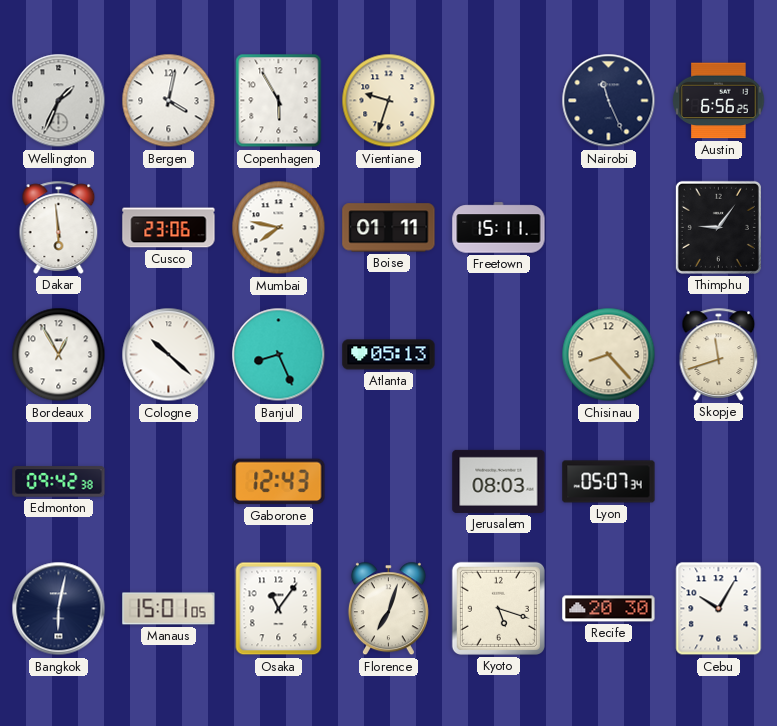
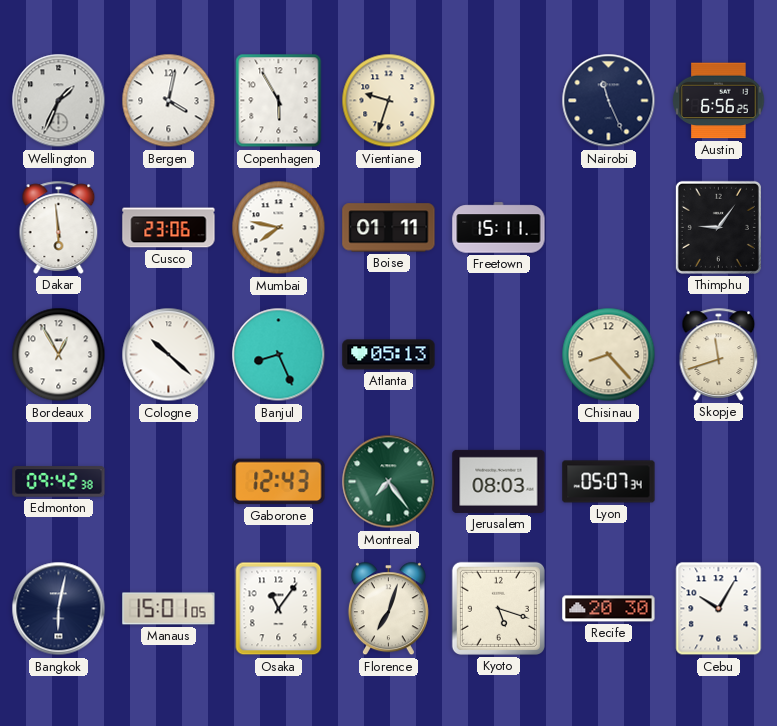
Montreal: none -> 7:24
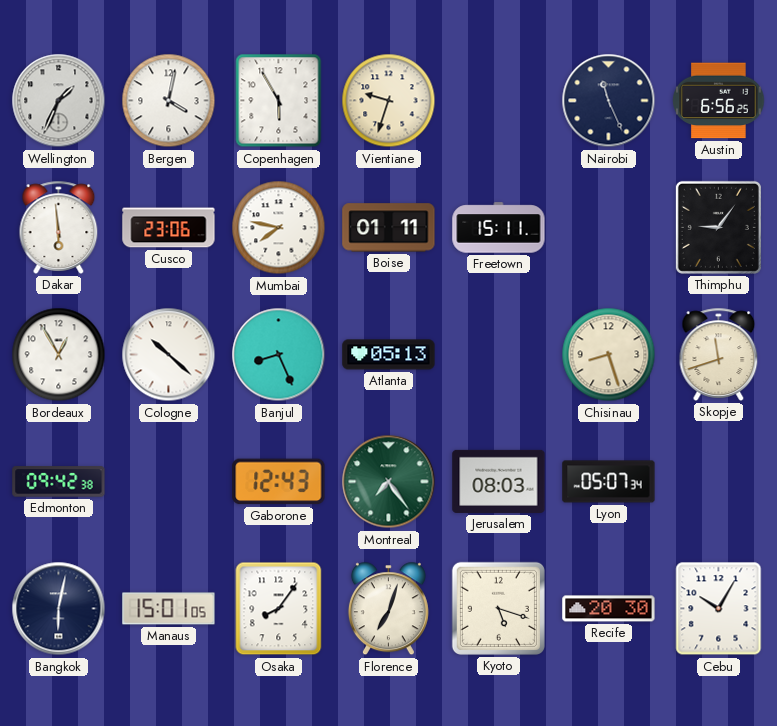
Chisinau: 8:23 -> 8:27
Osaka: 11:06 -> 8:06
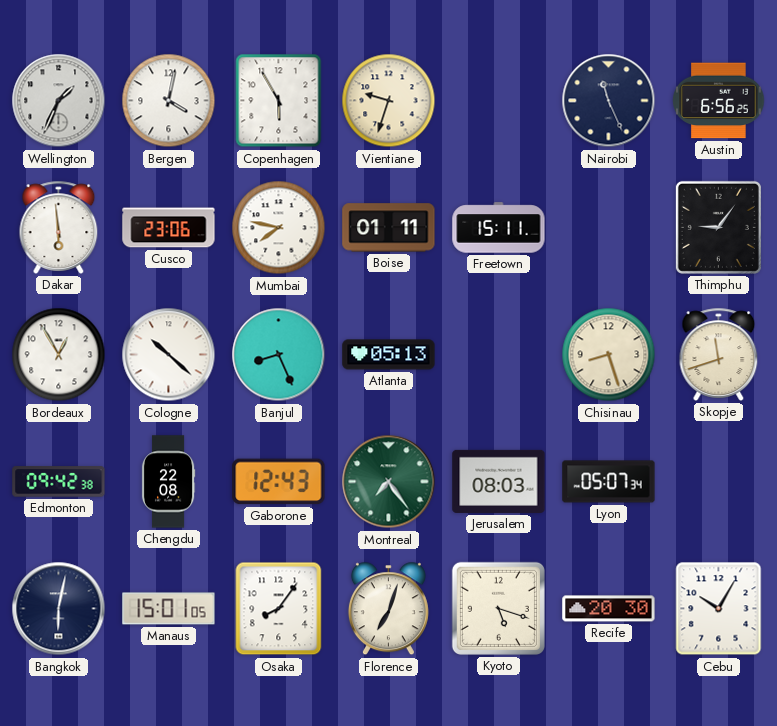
Chengdu: none -> 22:08
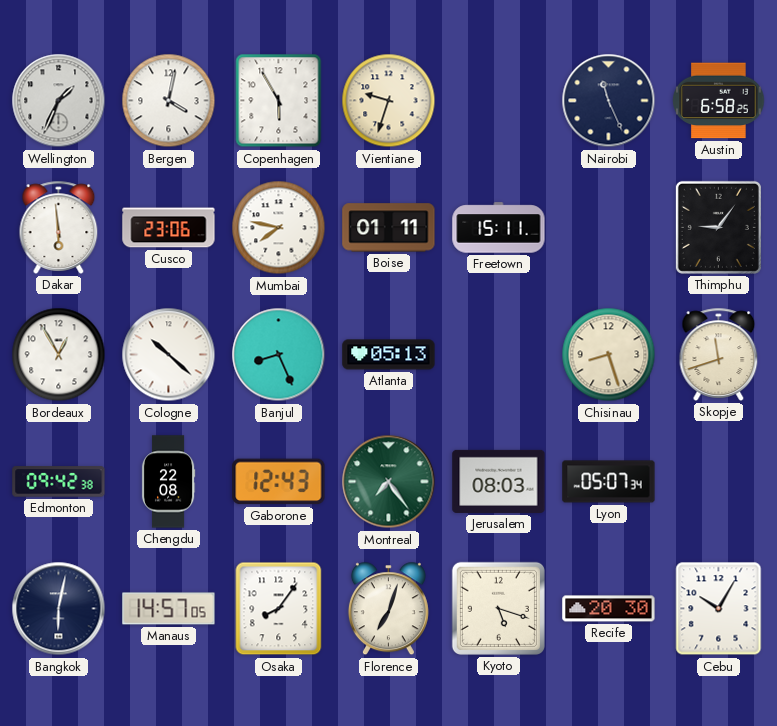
Austin: 6:56 -> 6:58
Manaus: 15:01 -> 14:57
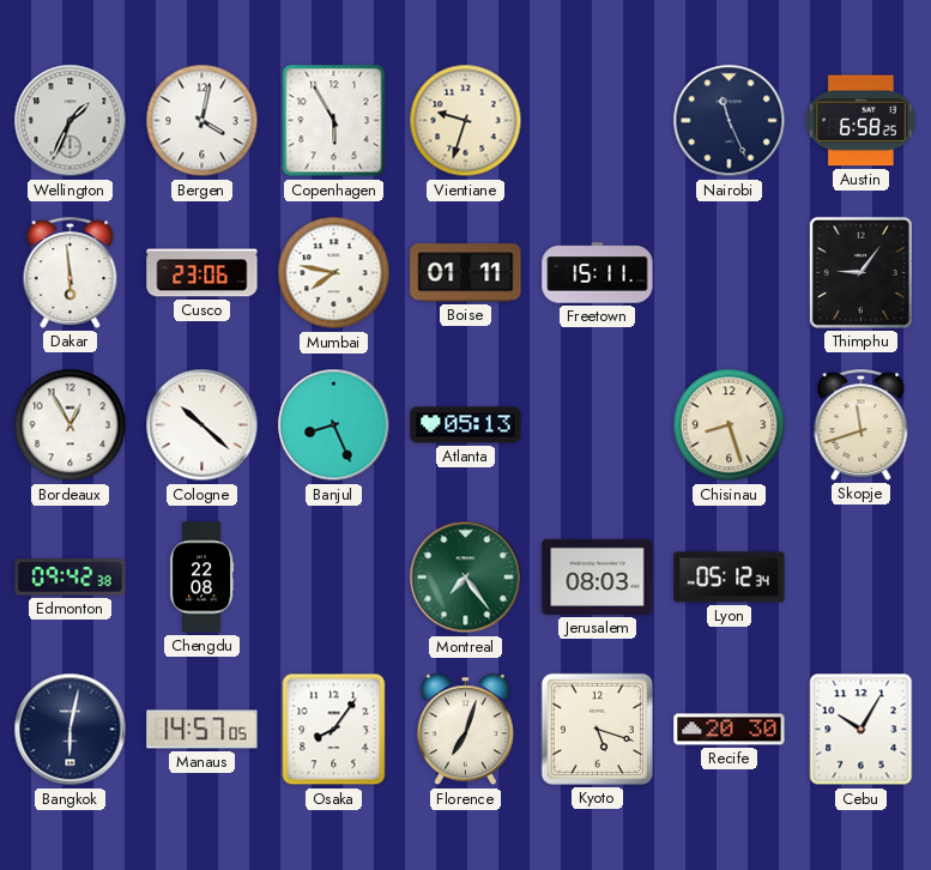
Gaborone: 12:43 -> none
Lyon: 05:07 -> 05:12
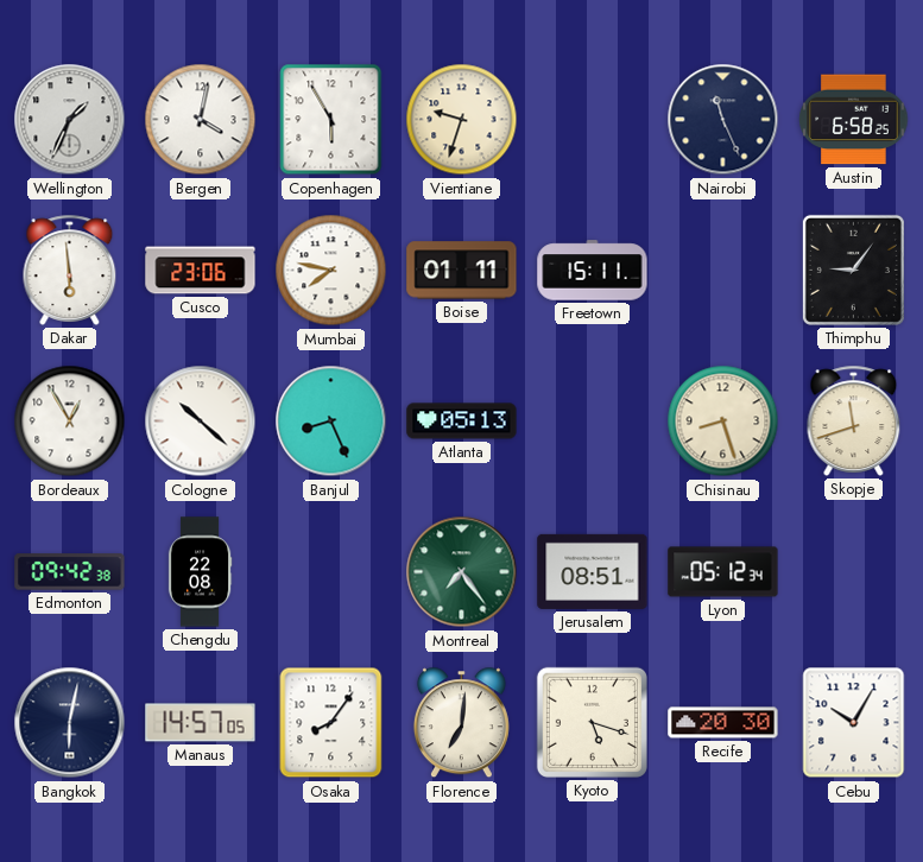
Jerusalem: 08:03 -> 08:51
Florence: 7:03 -> 7:01
